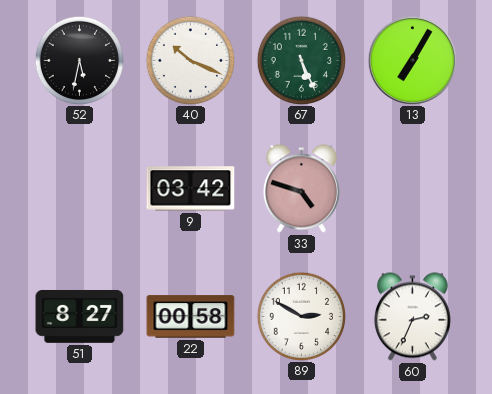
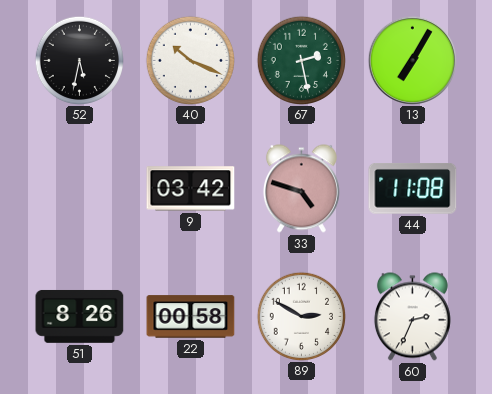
67: 5:26 -> 2:28
44: none -> 11:08
51: 8:27 -> 8:26
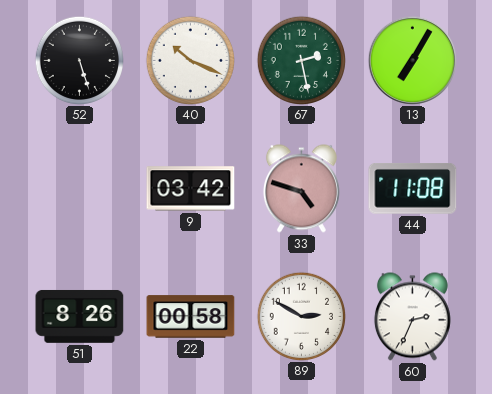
52: 5:32 -> 5:27
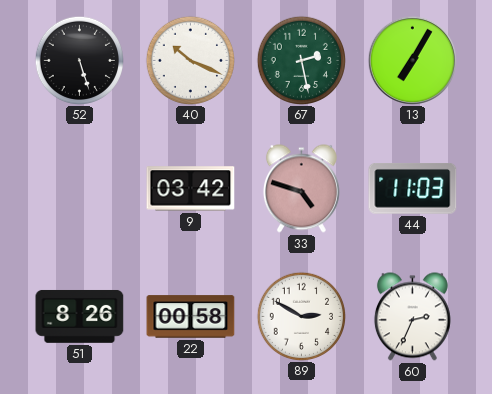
44: 11:08 -> 11:03
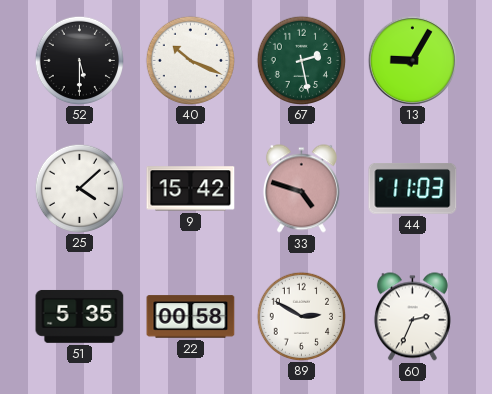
52: 5:27 -> 5:30
13: 7:05 -> 9:05
25: none -> 4:08
9: 03:42 -> 15:42
51: 8:26 -> 5:35
